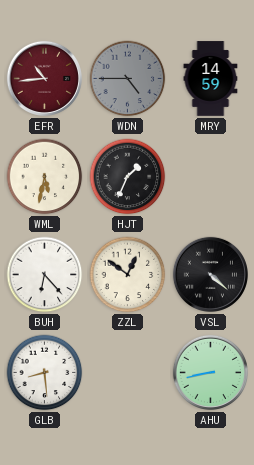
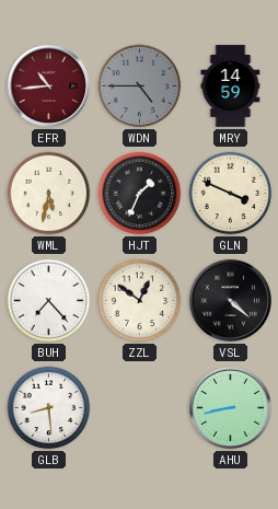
GLN: none -> 3:49
BUH: 6:23 -> 7:23
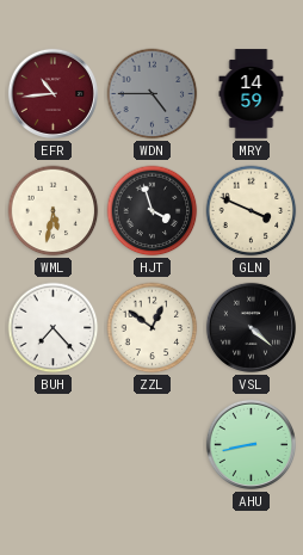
HJT: 1:34 -> 3:57
GLB: 8:29 -> none
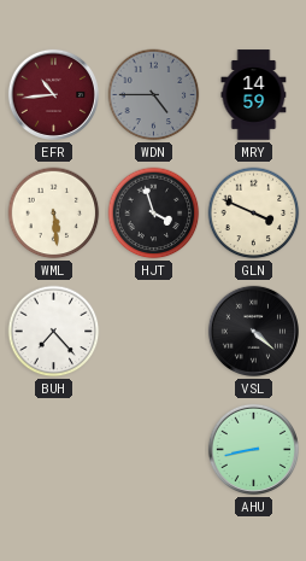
WML: 5:32 -> 5:29
ZZL: 12:51 -> none
